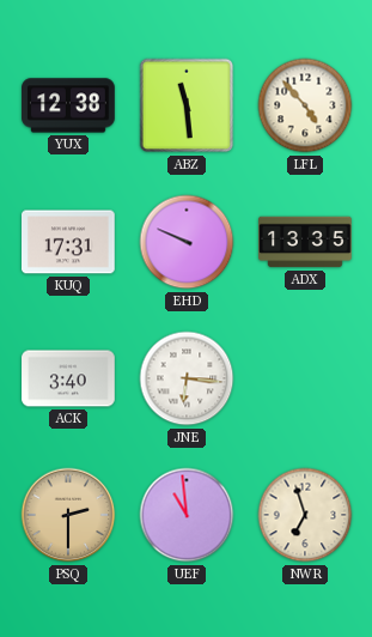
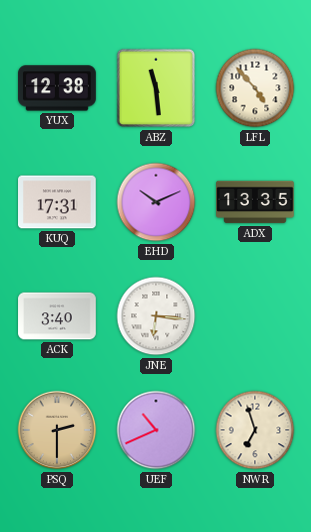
EHD: 9:49 -> 10:11
UEF: 10:59 -> 10:41
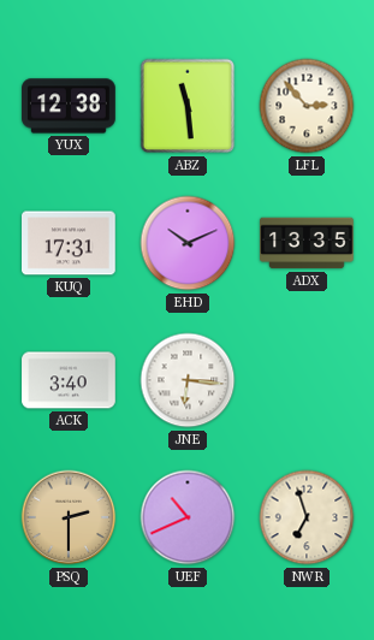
LFL: 4:53 -> 2:53
